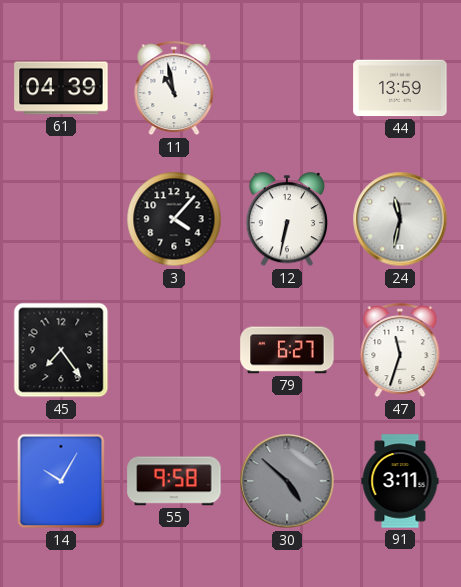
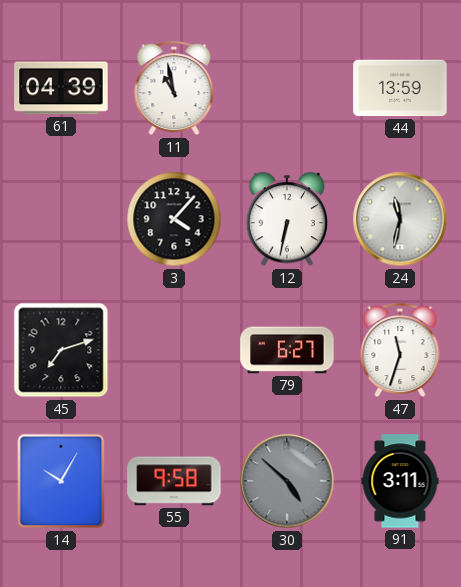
45: 7:24 -> 7:12
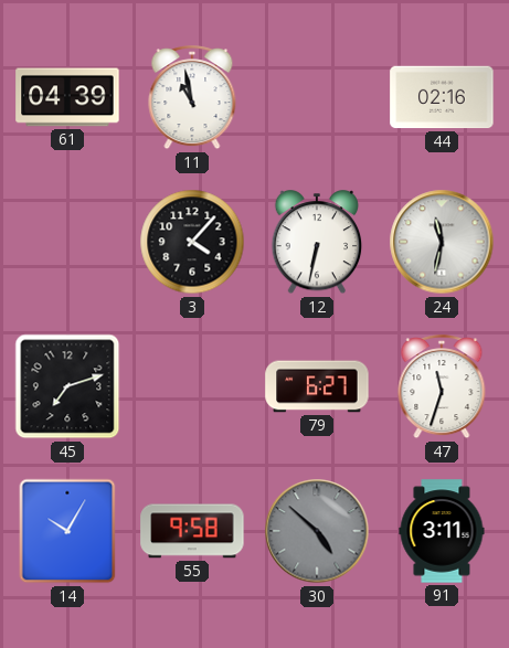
44: 13:59 -> 02:16
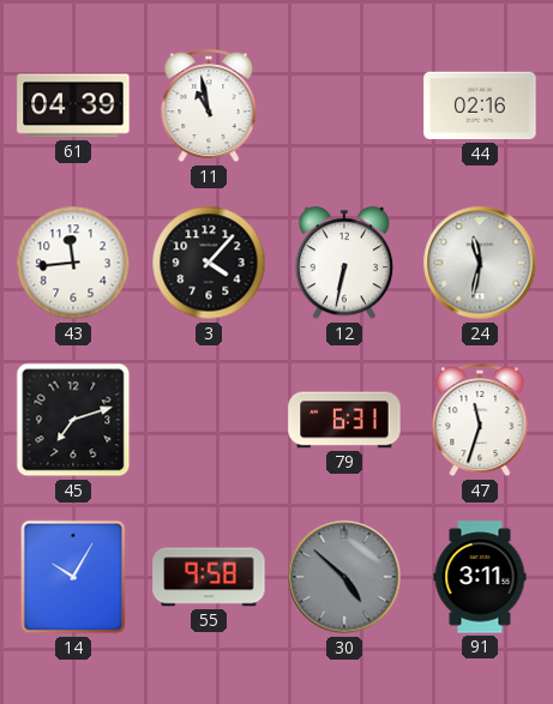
43: none -> 11:44
79: 6:27 -> 6:31
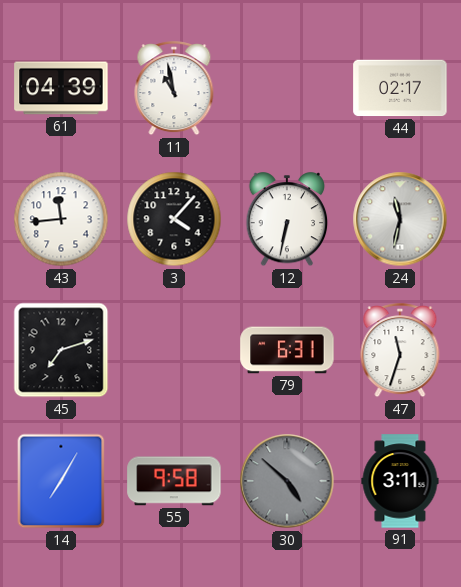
44: 02:16 -> 02:17
14: 10:05 -> 7:05
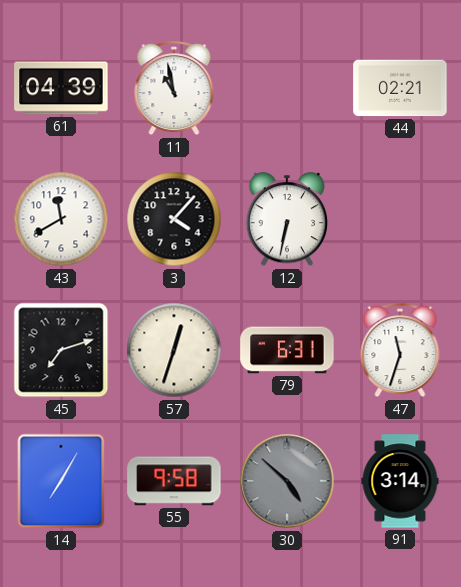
44: 02:17 -> 02:21
43: 11:44 -> 11:40
24: 11:32 -> none
57: none -> 12:33
91: 3:11 -> 3:14
